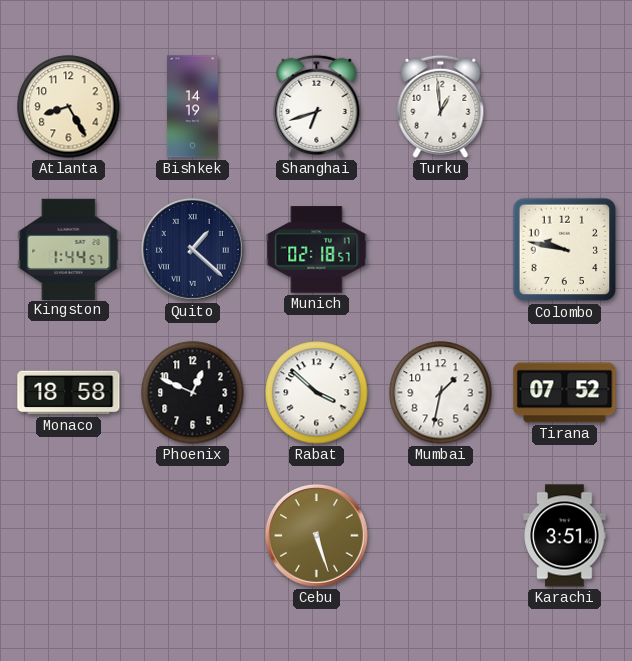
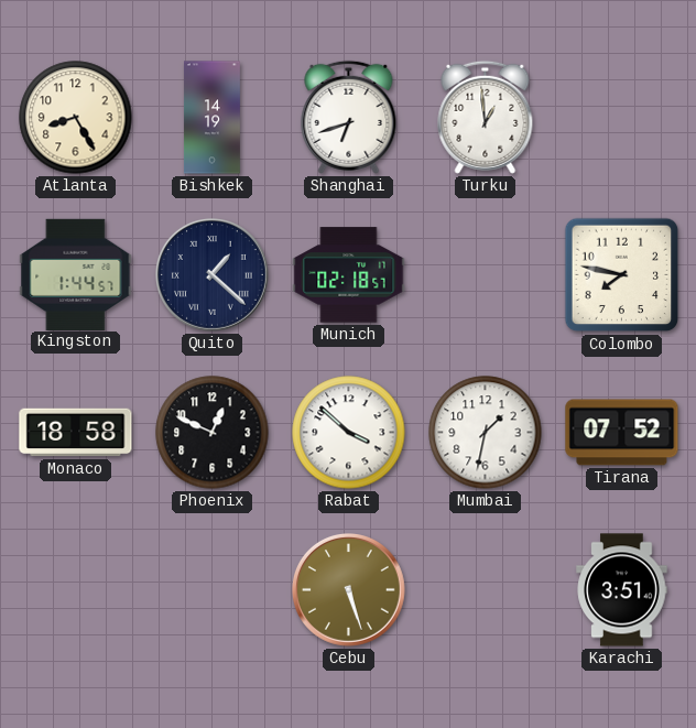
Colombo: 9:47 -> 7:47
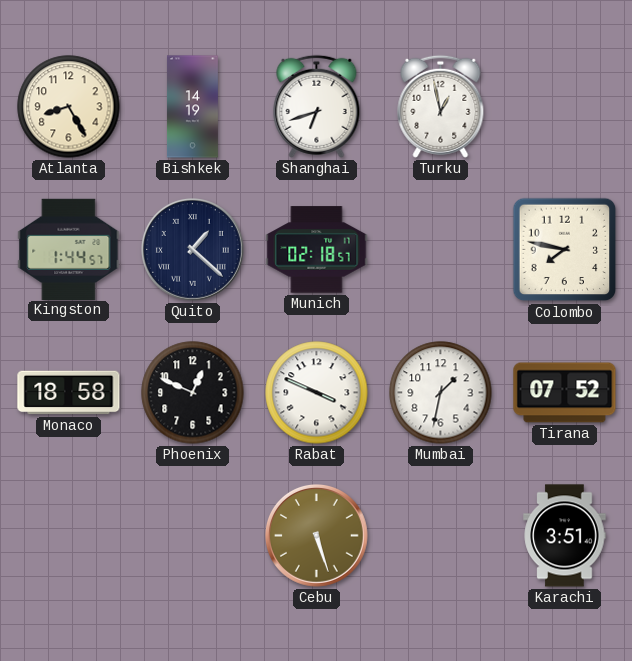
Turku: 12:59 -> 12:58
Rabat: 3:52 -> 3:49
